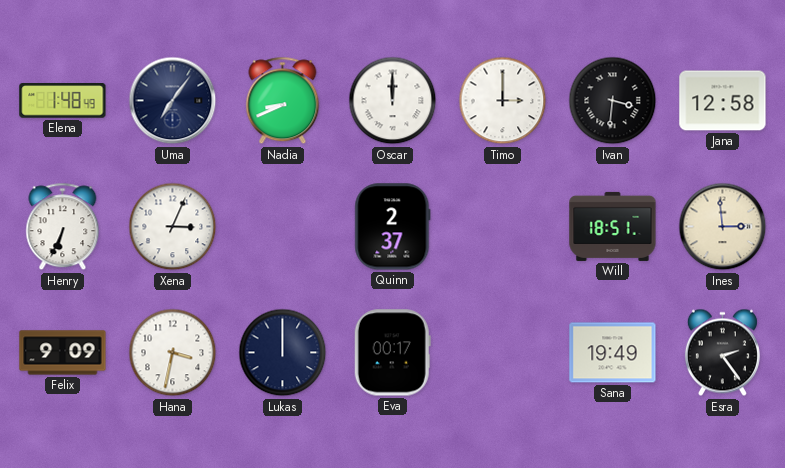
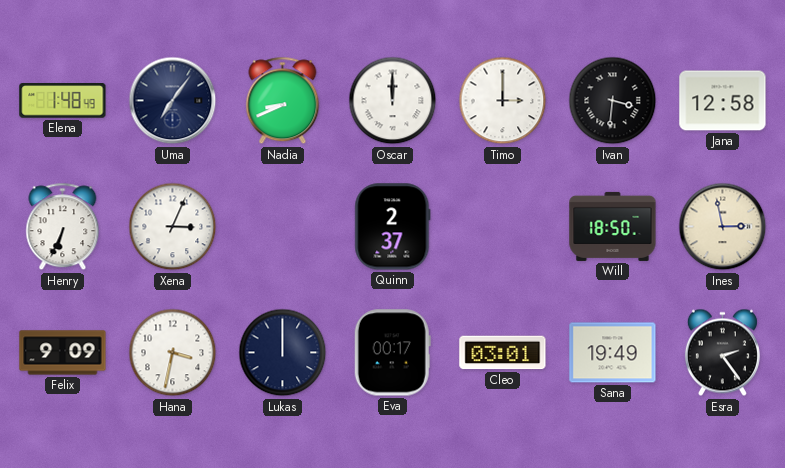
Will: 18:51 -> 18:50
Ines: 2:59 -> 2:58
Cleo: none -> 03:01
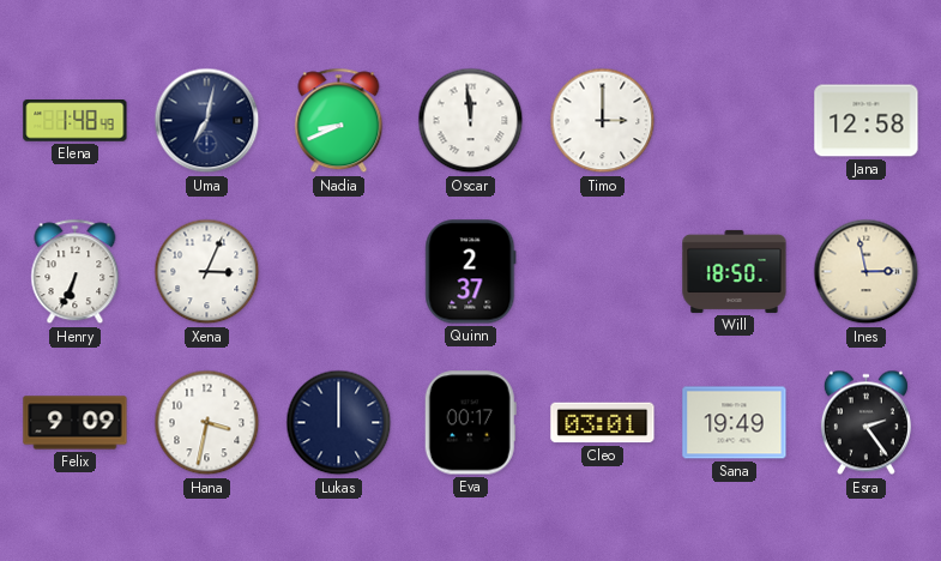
Uma: 7:06 -> 7:02
Oscar: 12:00 -> 11:59
Ivan: 3:31 -> none
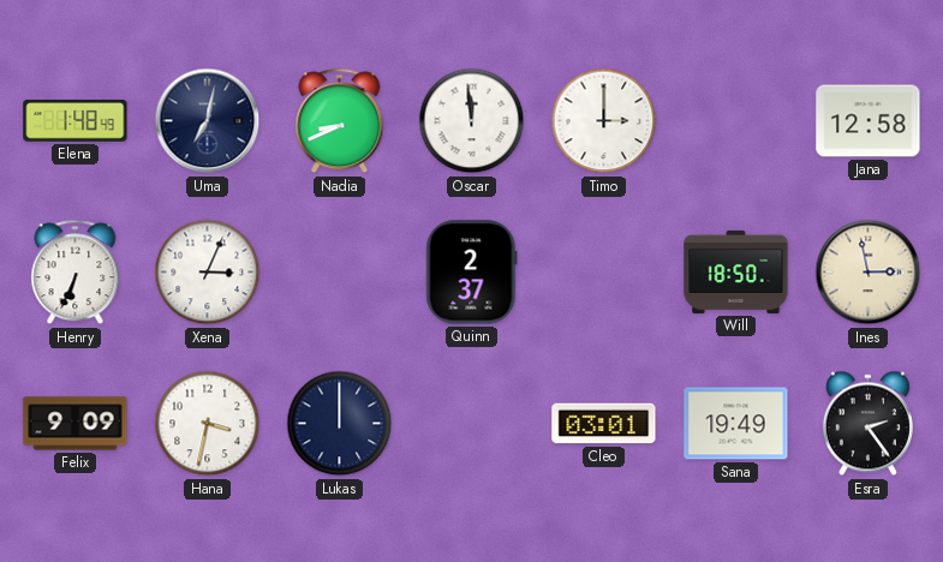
Eva: 00:17 -> none
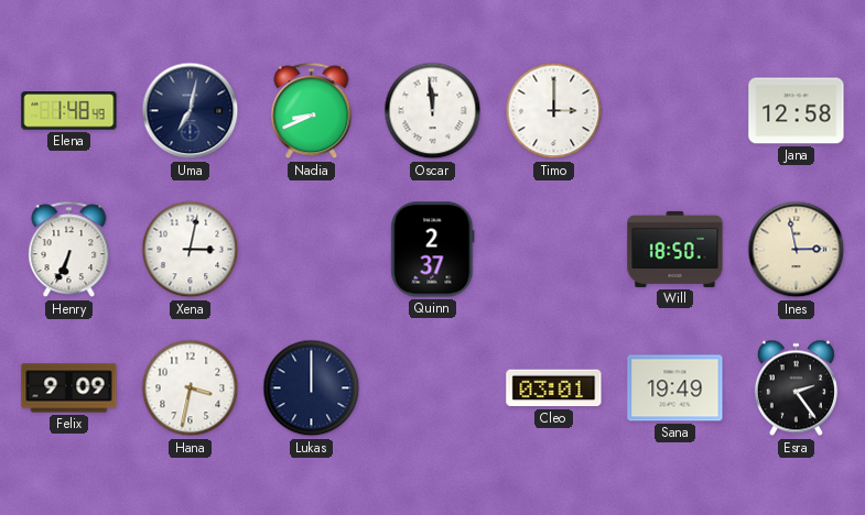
Xena: 3:04 -> 3:02
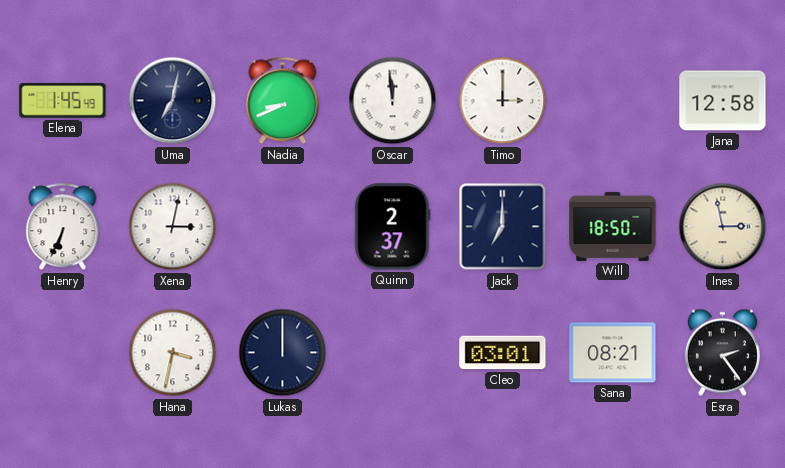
Elena: 1:48 -> 1:45
Jack: none -> 7:00
Felix: 9:09 -> none
Sana: 19:49 -> 08:21
